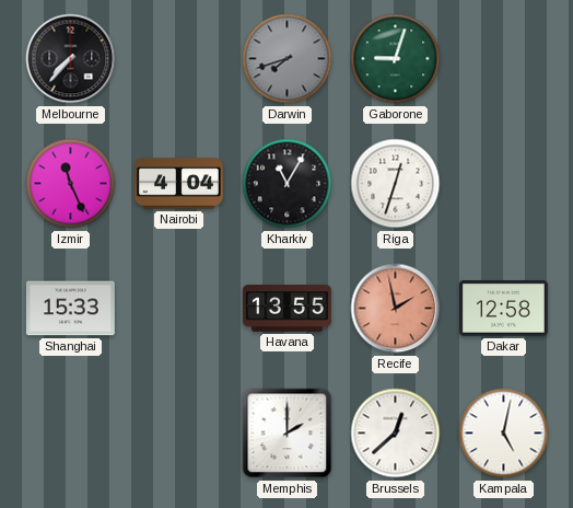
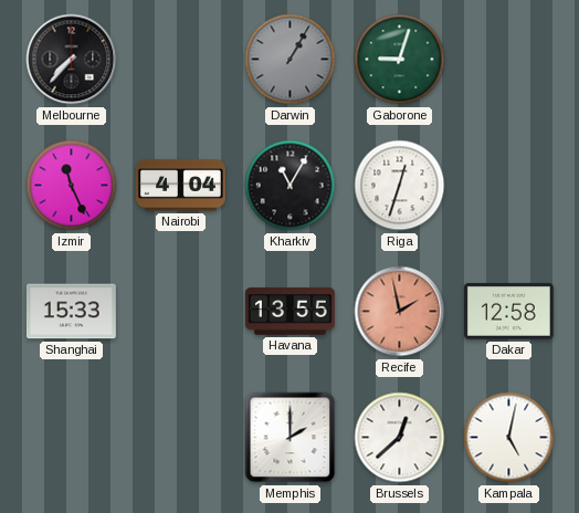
Darwin: 7:42 -> 1:05
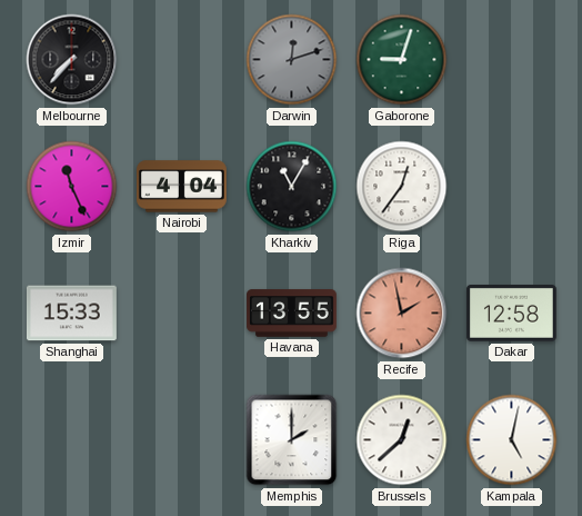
Darwin: 1:05 -> 12:12
Riga: 12:33 -> 12:36
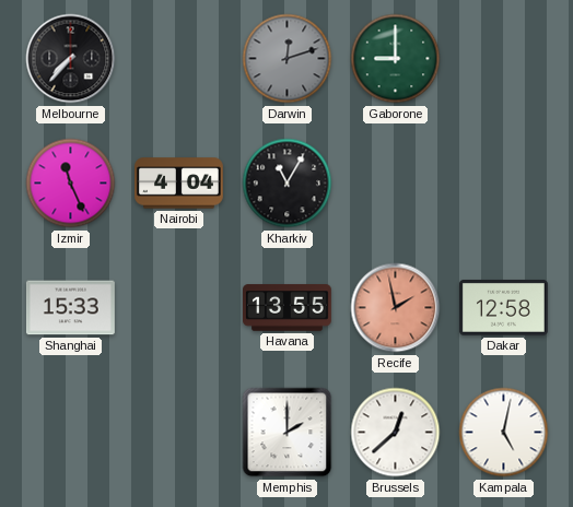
Gaborone: 9:03 -> 9:00
Riga: 12:36 -> none
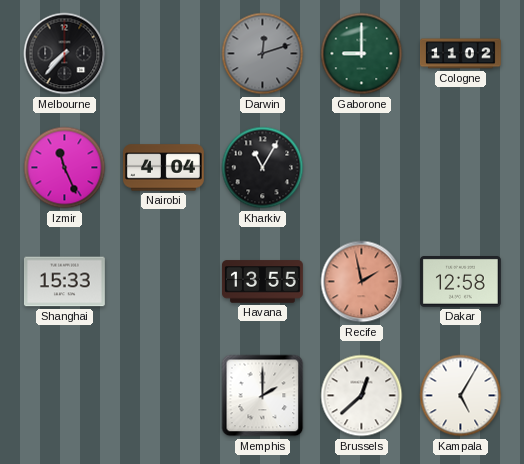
Cologne: none -> 11:02
Kampala: 5:02 -> 5:05
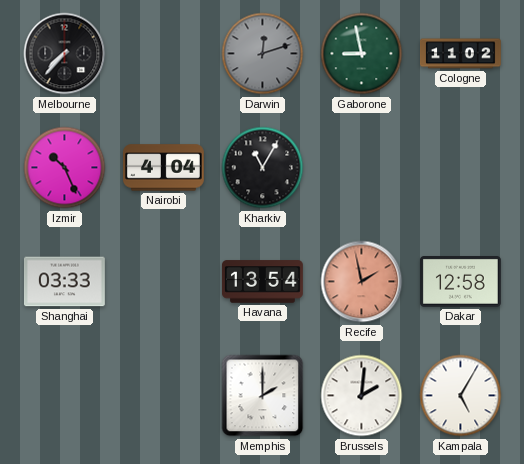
Gaborone: 9:00 -> 8:58
Izmir: 11:26 -> 10:26
Shanghai: 15:33 -> 03:33
Havana: 13:55 -> 13:54
Brussels: 12:38 -> 2:01
